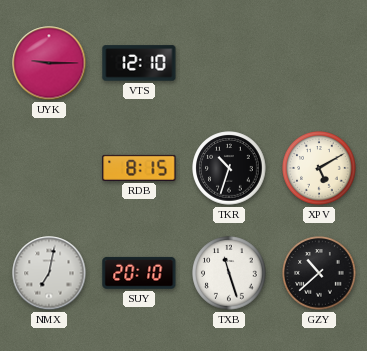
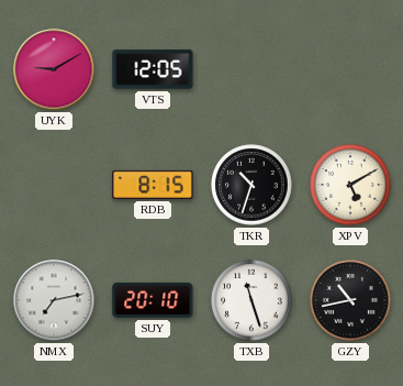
UYK: 9:15 -> 9:10
VTS: 12:10 -> 12:05
NMX: 7:02 -> 7:13
GZY: 10:38 -> 10:43
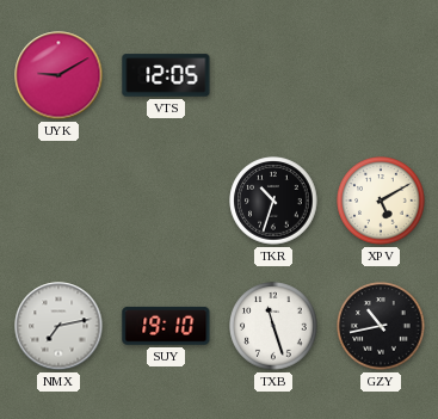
RDB: 8:15 -> none
SUY: 20:10 -> 19:10
